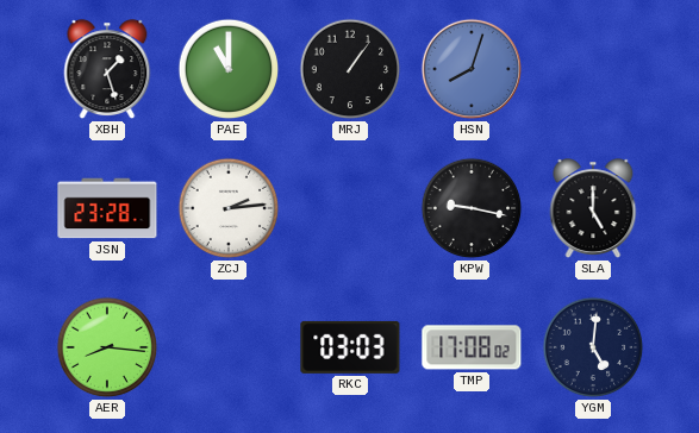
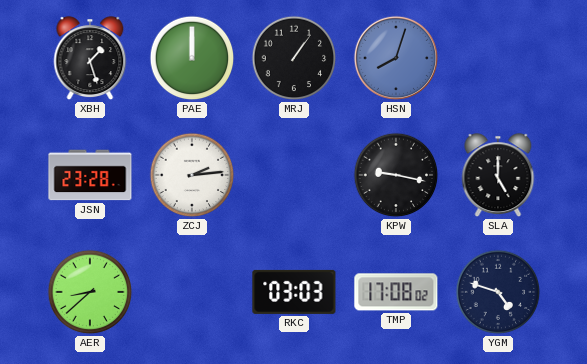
PAE: 11:00 -> 12:00
AER: 8:16 -> 8:38
YGM: 5:01 -> 4:48
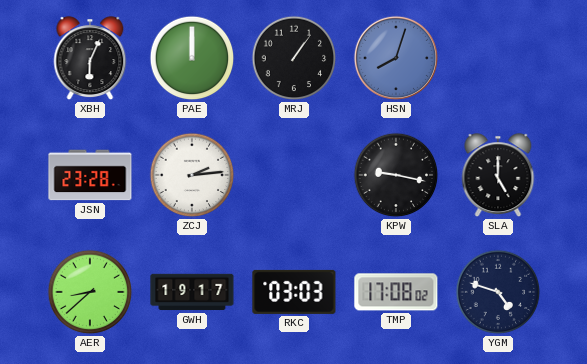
XBH: 1:27 -> 6:04
GWH: none -> 19:17
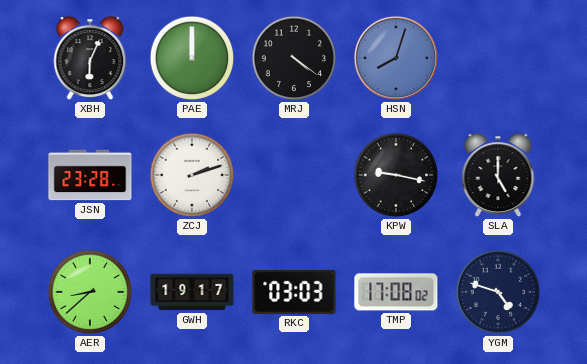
MRJ: 1:06 -> 4:21
ZCJ: 2:14 -> 2:12
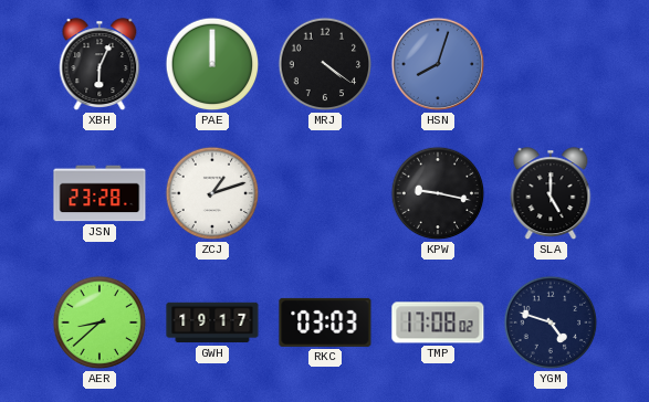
ZCJ: 2:12 -> 1:12
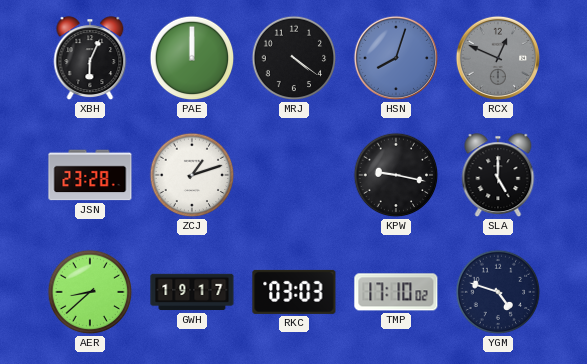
RCX: none -> 12:49
TMP: 17:08 -> 17:10
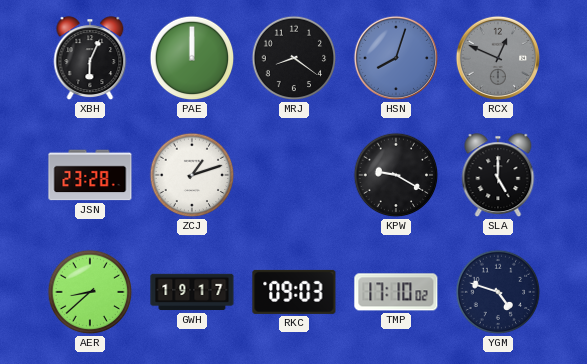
MRJ: 4:21 -> 8:21
KPW: 9:17 -> 9:20
RKC: 03:03 -> 09:03
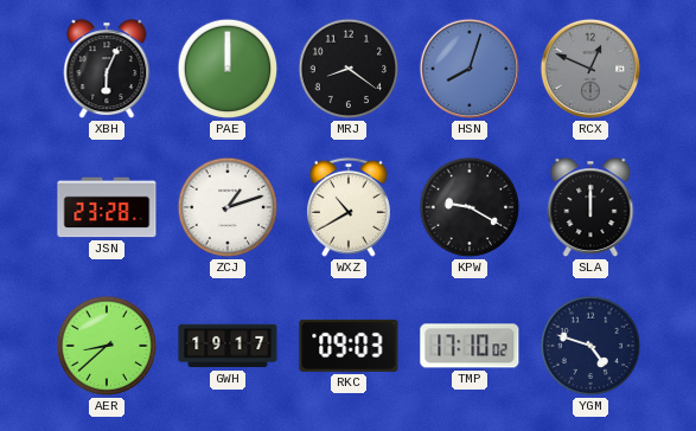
WXZ: none -> 10:40
SLA: 5:00 -> 12:00
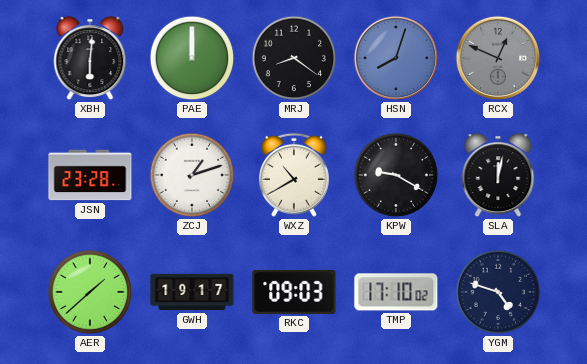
XBH: 6:04 -> 6:01
SLA: 12:00 -> 12:02
AER: 8:38 -> 1:38
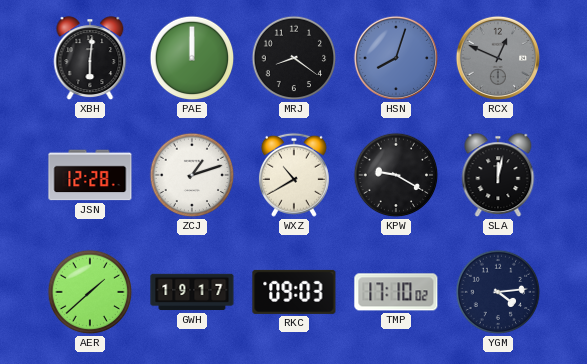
JSN: 23:28 -> 12:28
YGM: 4:48 -> 4:14
